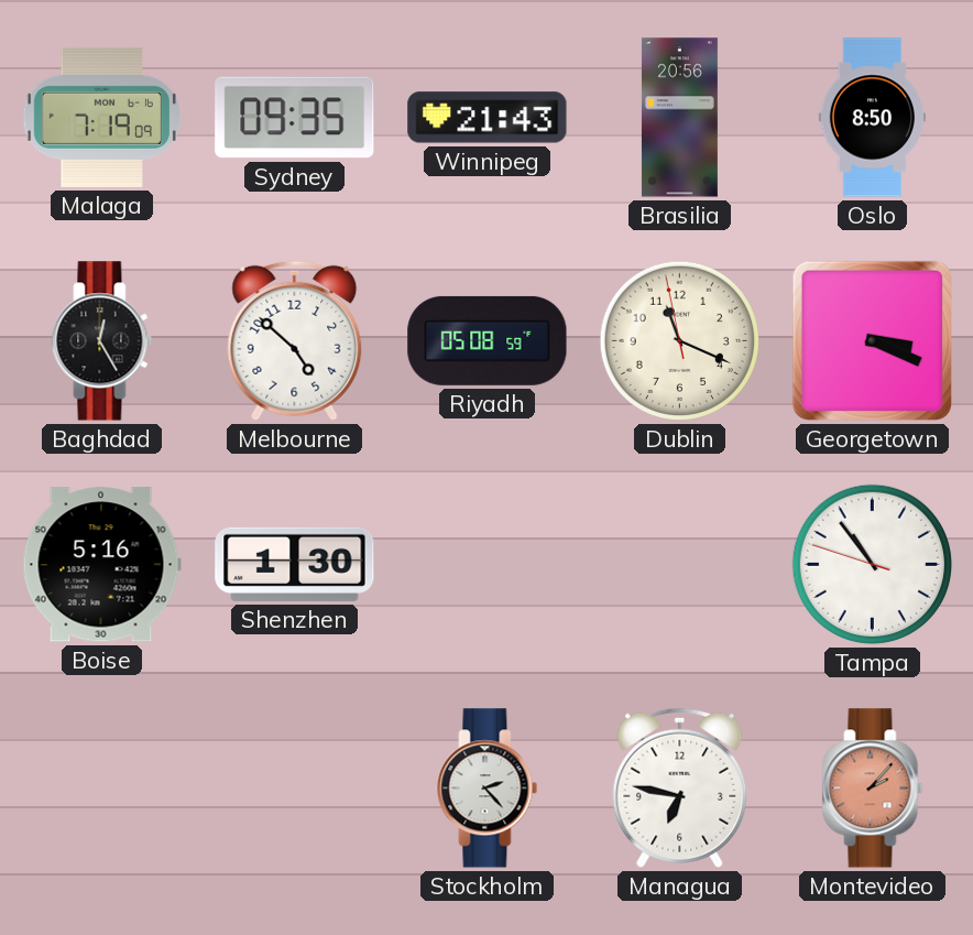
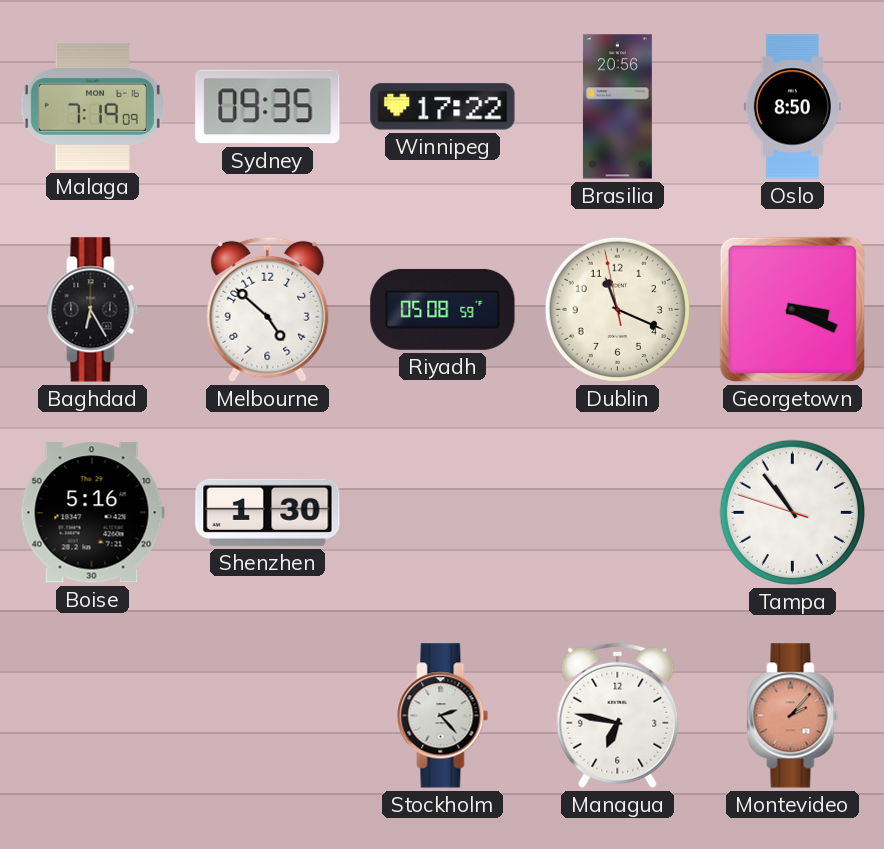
Winnipeg: 21:43 -> 17:22
Baghdad: 12:25 -> 6:25
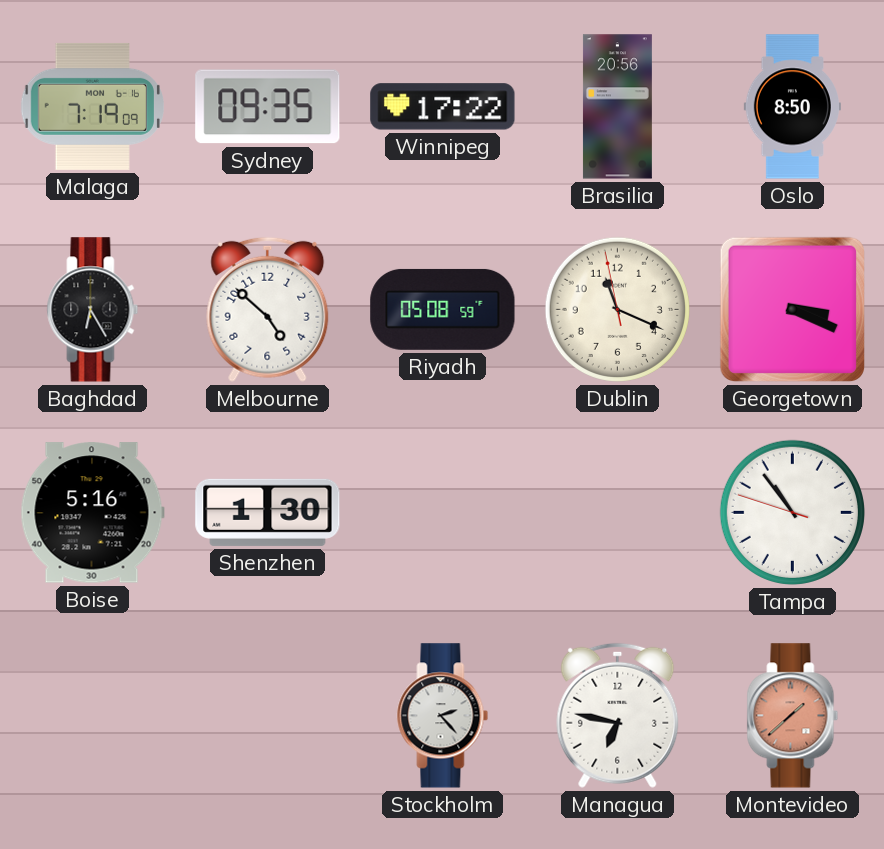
Montevideo: 2:07 -> 1:38
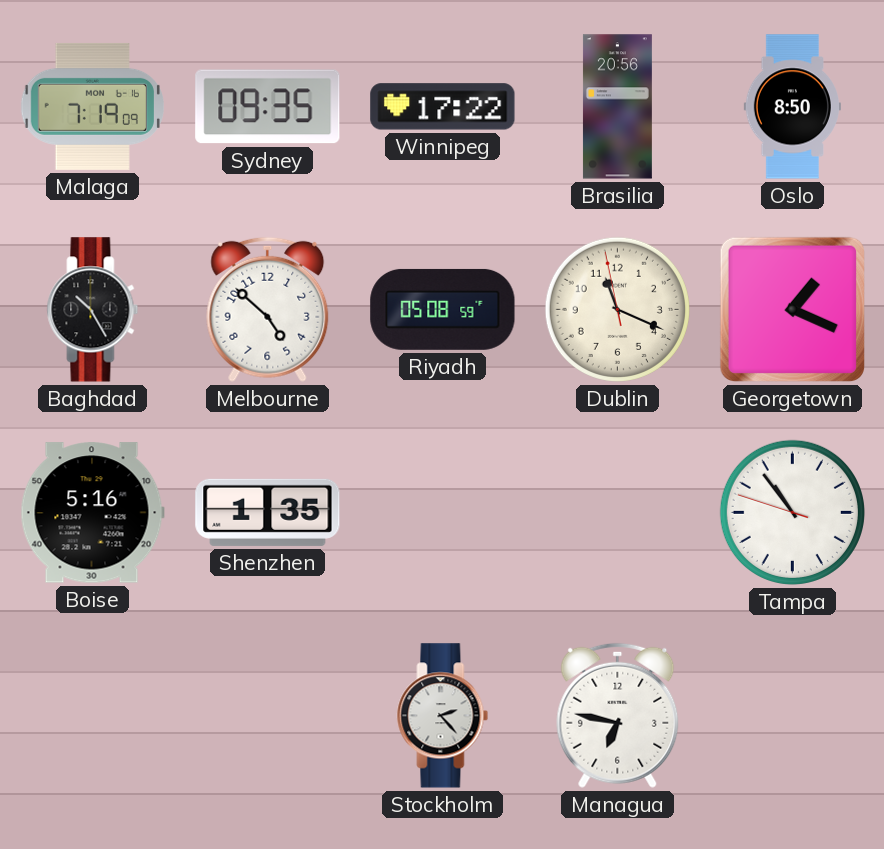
Baghdad: 6:25 -> 10:25
Georgetown: 3:19 -> 1:19
Shenzhen: 1:30 -> 1:35
Montevideo: 1:38 -> none
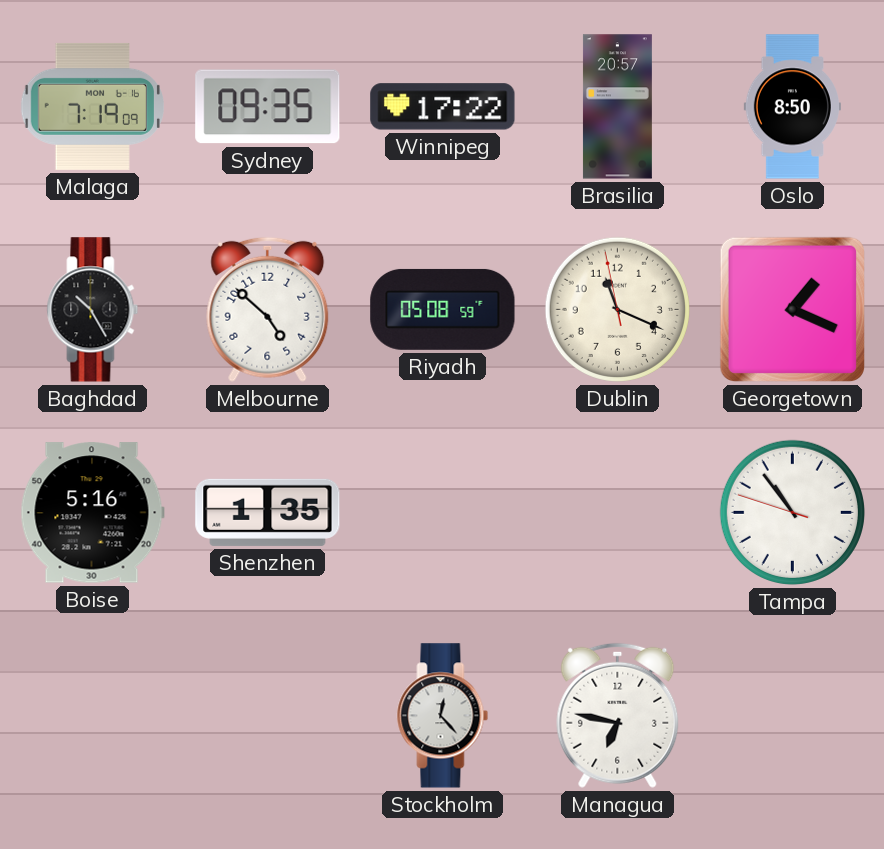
Brasilia: 20:56 -> 20:57
Stockholm: 2:23 -> 12:23
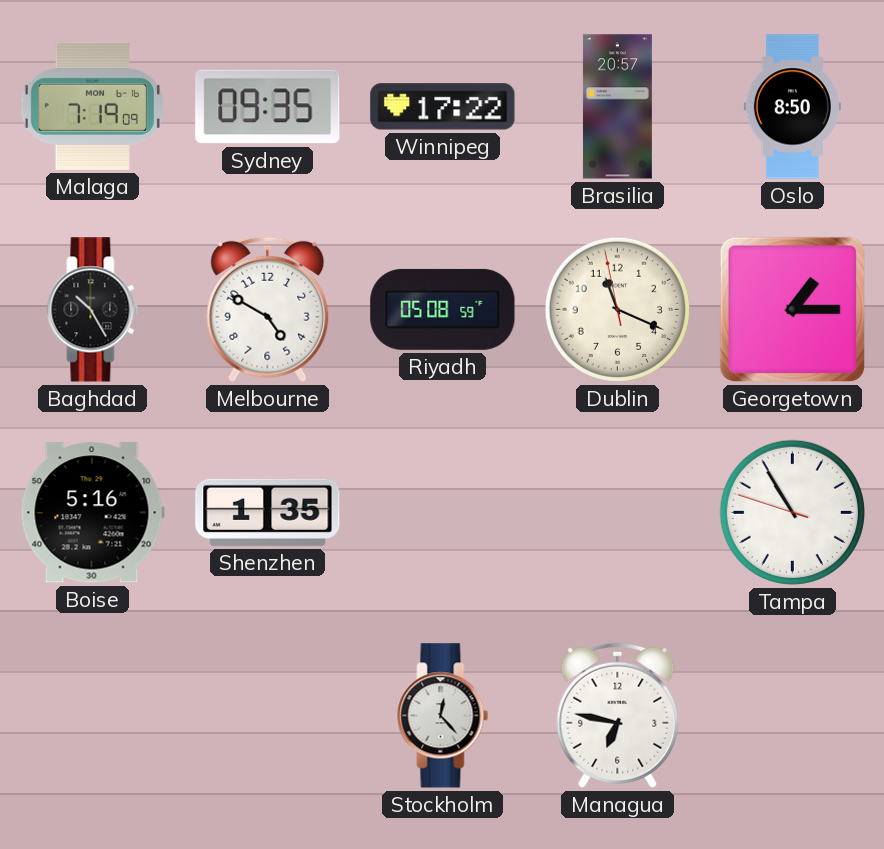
Melbourne: 4:52 -> 4:50
Georgetown: 1:19 -> 1:15
Tampa: 10:53 -> 10:54
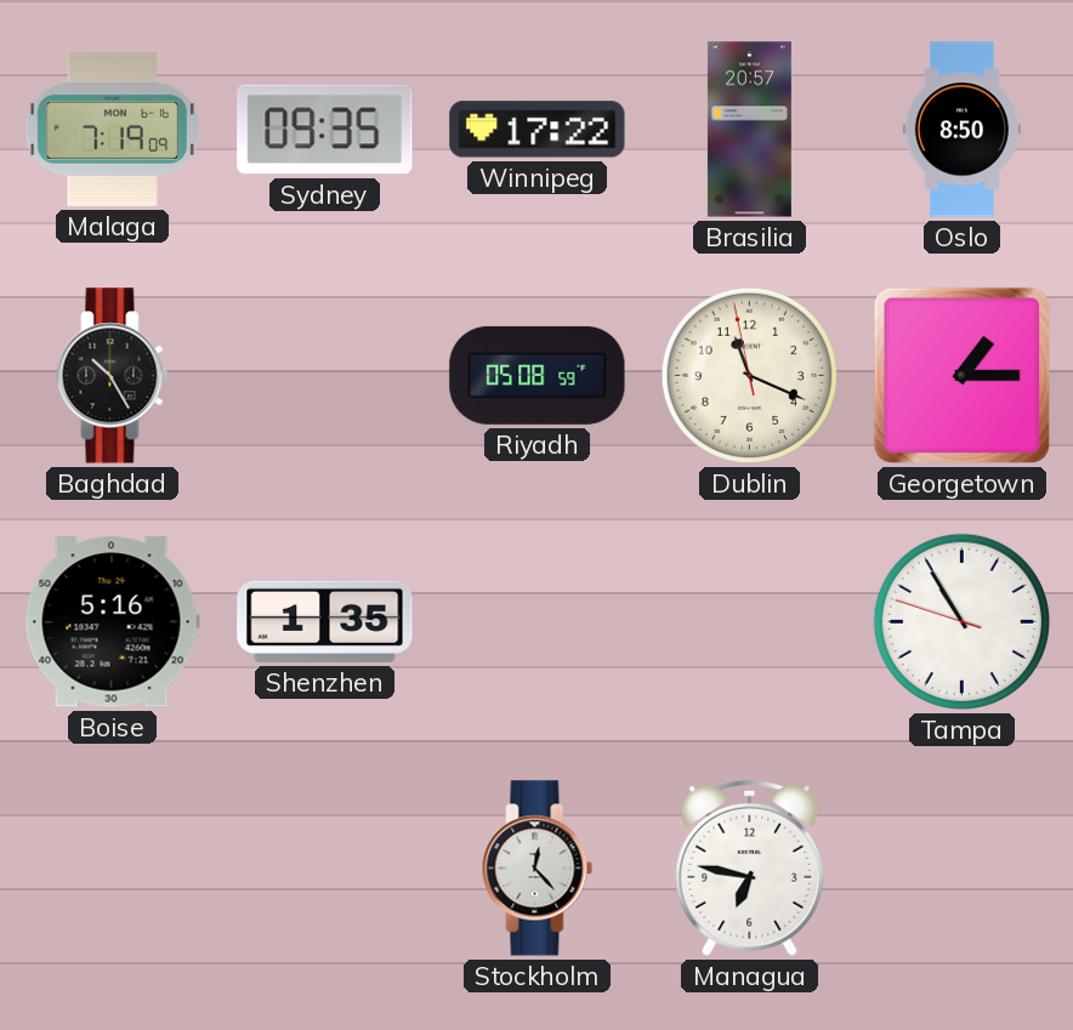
Melbourne: 4:50 -> none
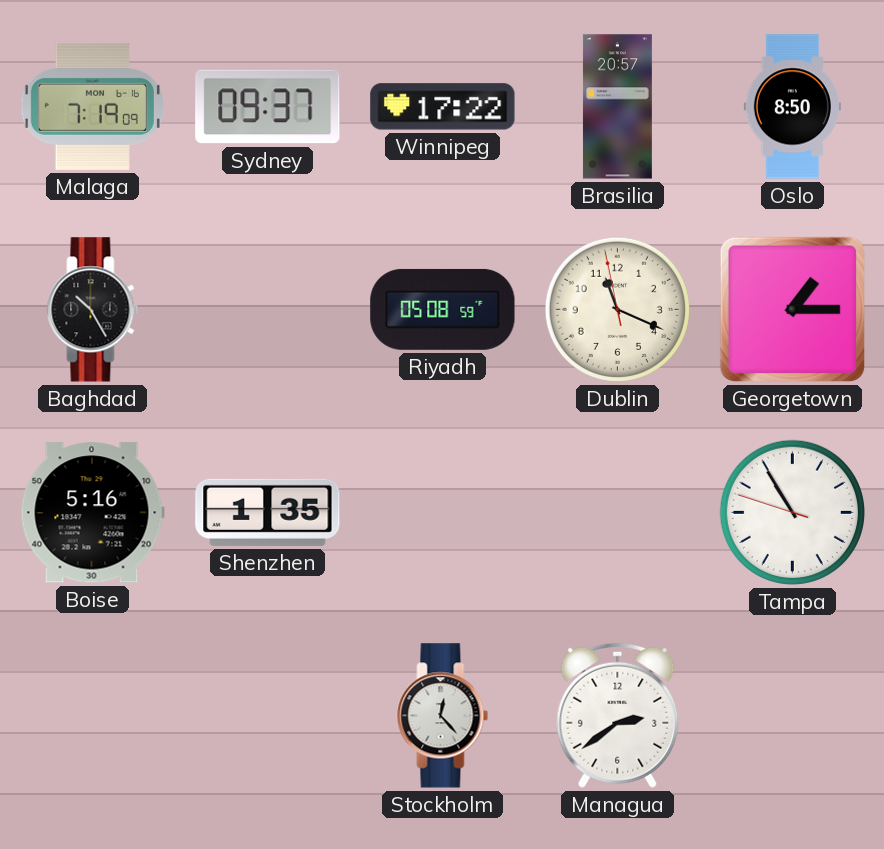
Sydney: 09:35 -> 09:37
Managua: 6:47 -> 2:39
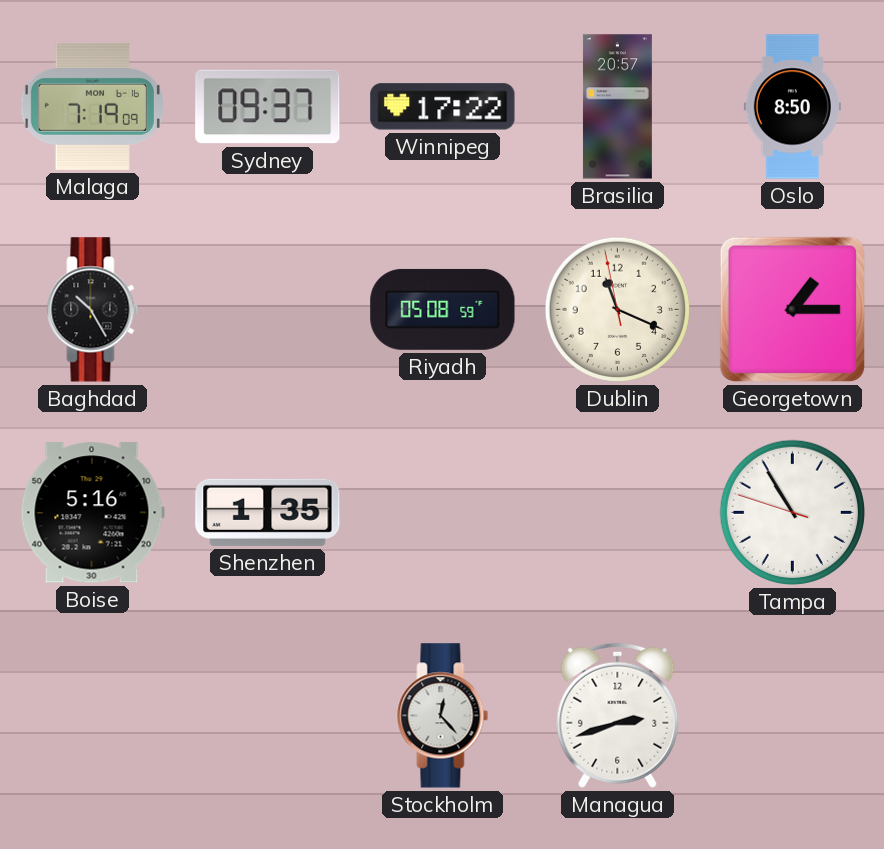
Managua: 2:39 -> 2:42
